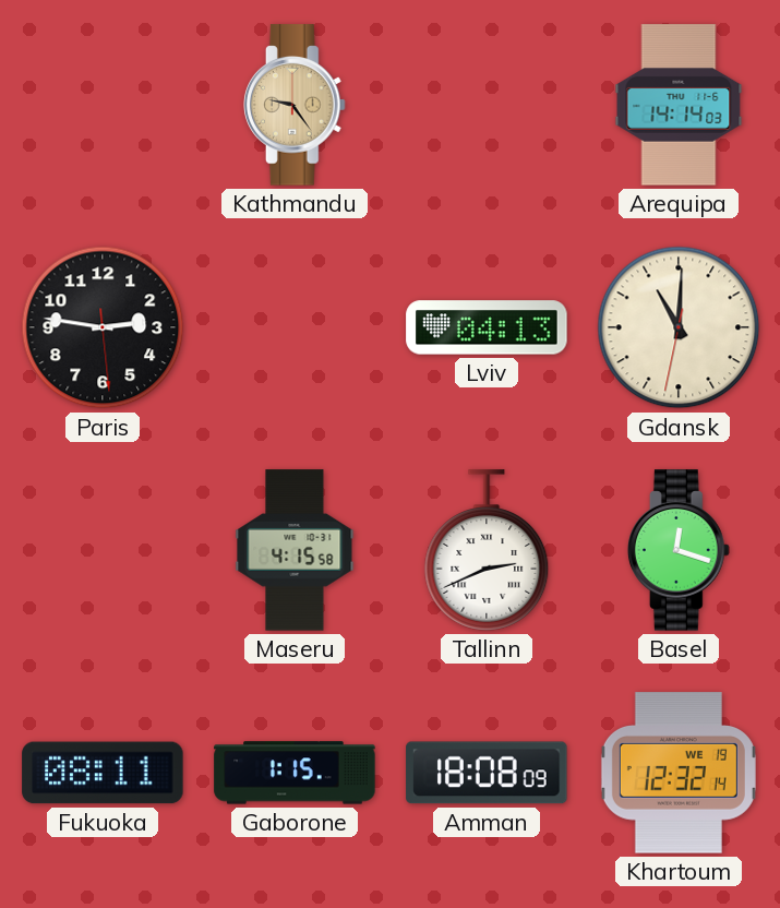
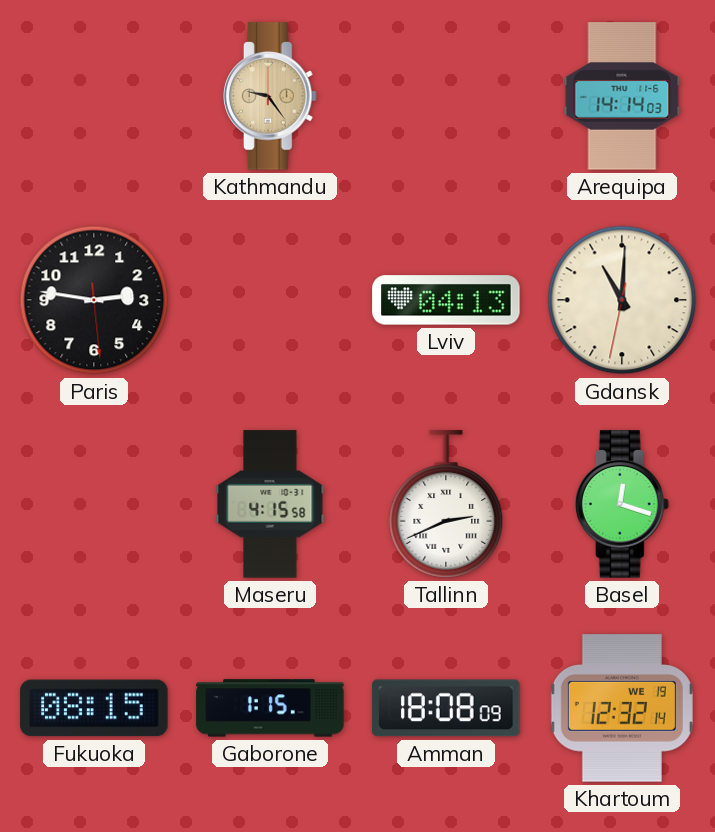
Fukuoka: 08:11 -> 08:15
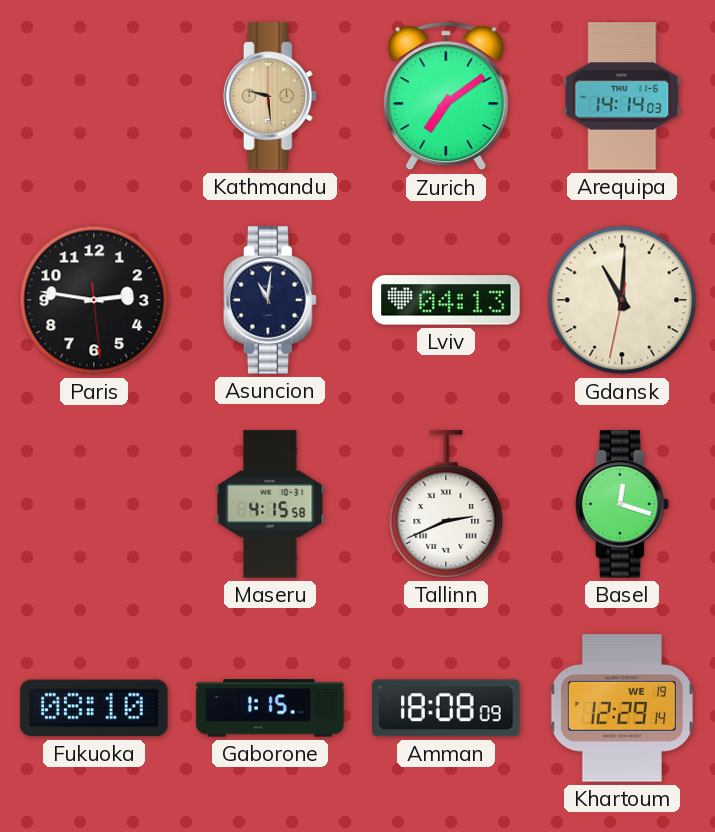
Kathmandu: 9:24 -> 9:29
Zurich: none -> 7:09
Asuncion: none -> 11:01
Fukuoka: 08:15 -> 08:10
Khartoum: 12:32 -> 12:29
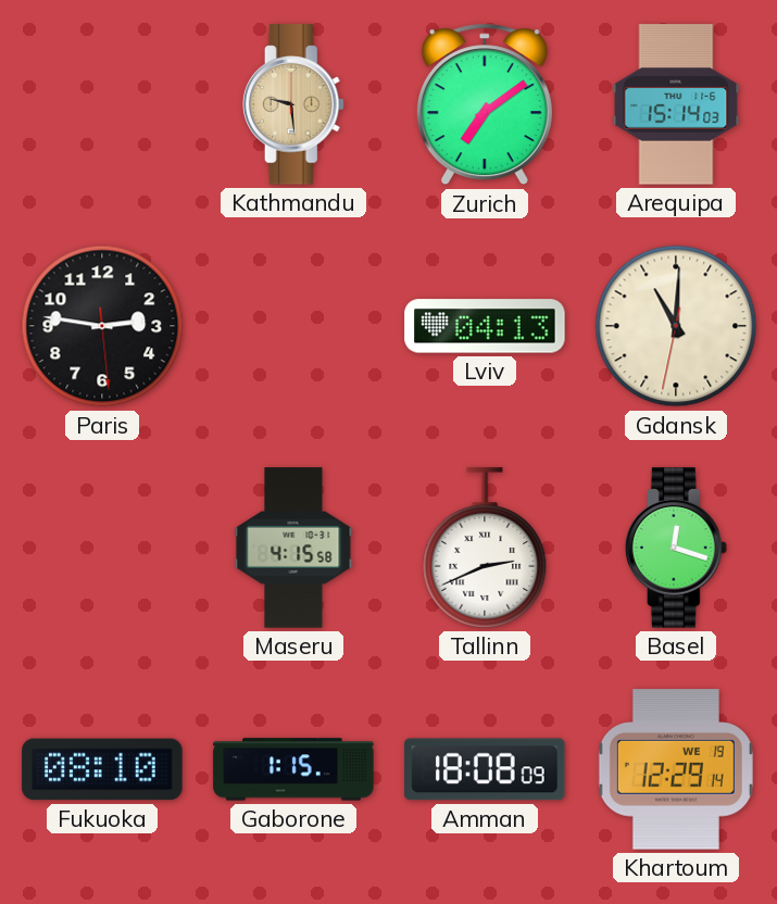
Arequipa: 14:14 -> 15:14
Asuncion: 11:01 -> none
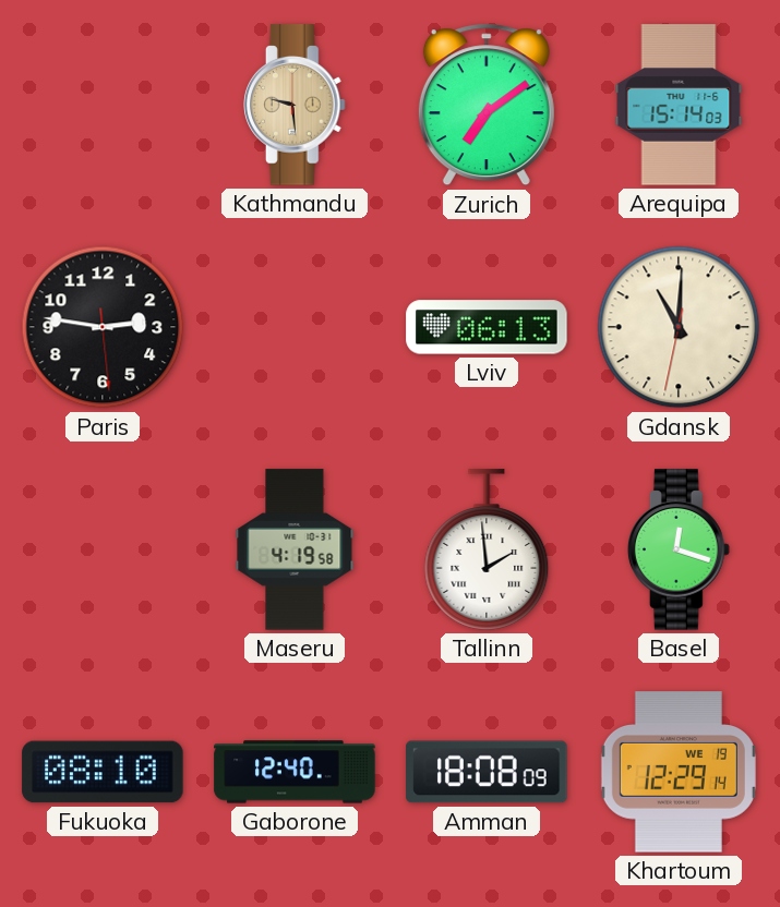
Lviv: 04:13 -> 06:13
Maseru: 4:15 -> 4:19
Tallinn: 2:41 -> 1:59
Gaborone: 1:15 -> 12:40
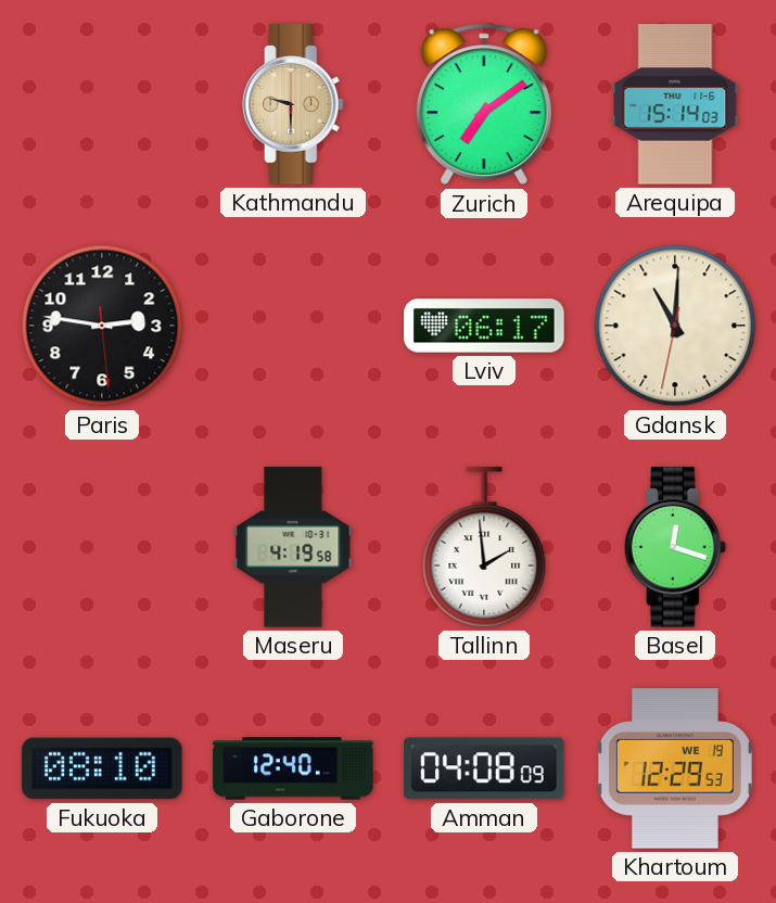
Kathmandu: 9:29 -> 9:30
Lviv: 06:13 -> 06:17
Amman: 18:08 -> 04:08
Khartoum: 12:29:14 -> 12:29:53
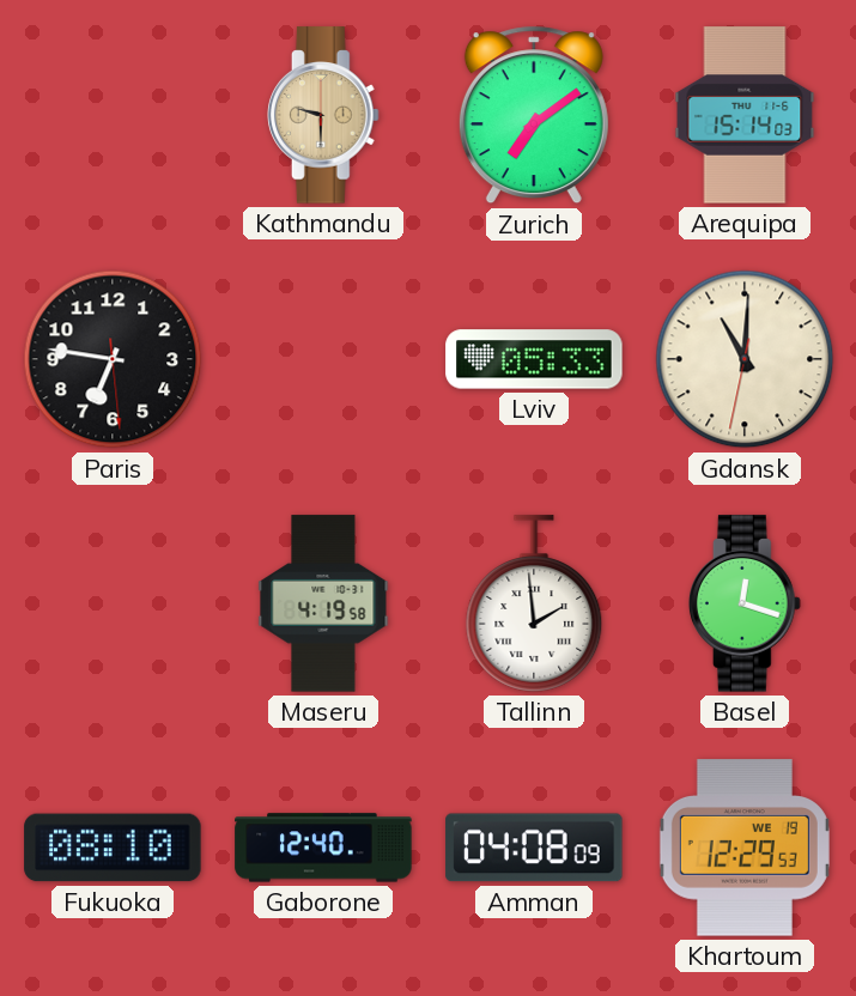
Paris: 2:46 -> 6:46
Lviv: 06:17 -> 05:33
